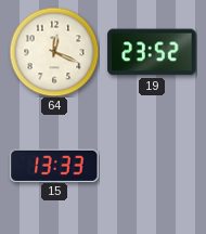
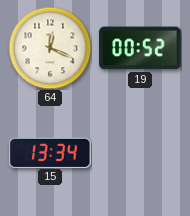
19: 23:52 -> 00:52
15: 13:33 -> 13:34
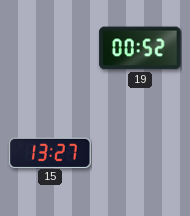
64: 12:19 -> none
15: 13:34 -> 13:27
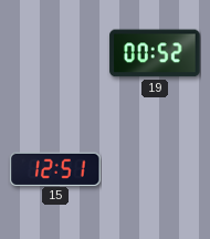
15: 13:27 -> 12:51
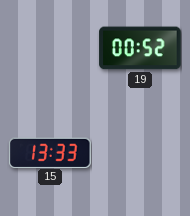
15: 12:51 -> 13:33
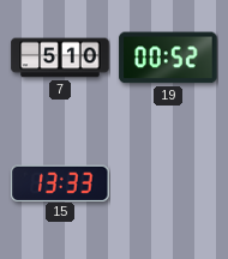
7: none -> 5:10
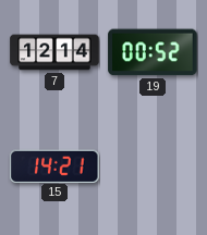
7: 5:10 -> 12:14
15: 13:33 -> 14:21
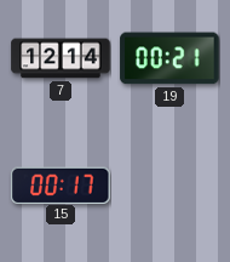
19: 00:52 -> 00:21
15: 14:21 -> 00:17
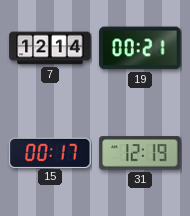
31: none -> 12:19
